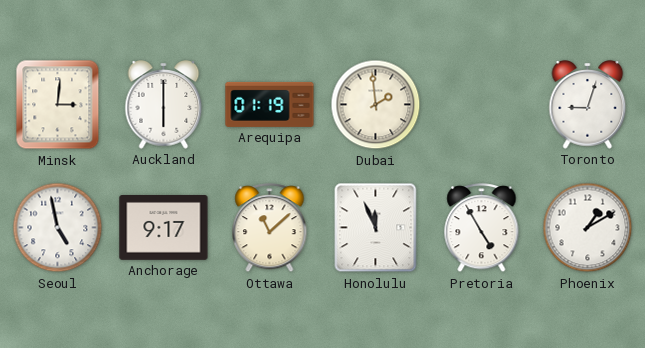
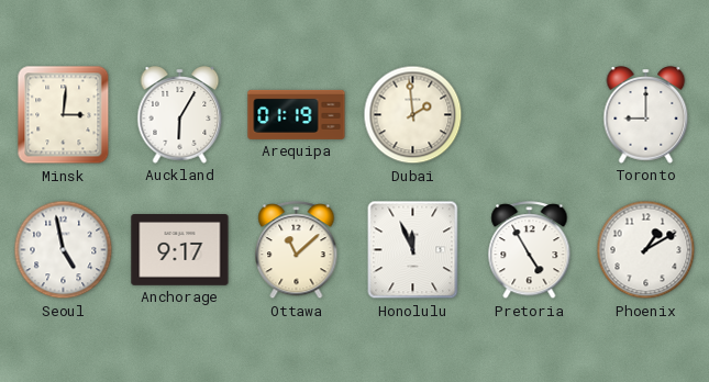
Auckland: 6:00 -> 6:05
Toronto: 9:03 -> 9:00
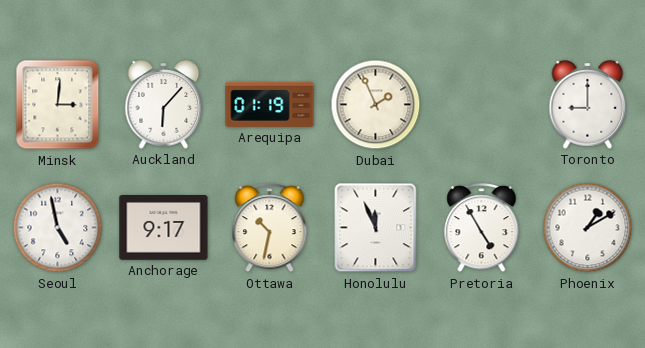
Auckland: 6:05 -> 6:07
Dubai: 1:59 -> 1:56
Ottawa: 11:08 -> 10:32
